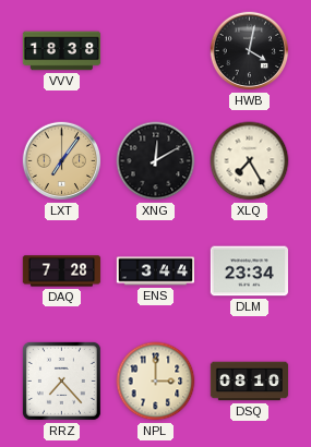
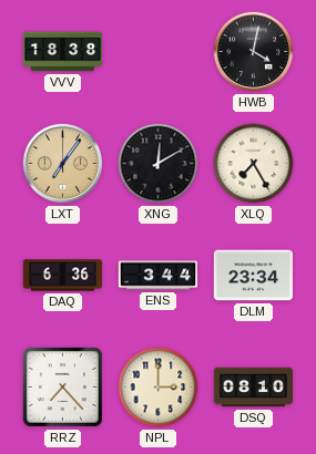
DAQ: 7:28 -> 6:36
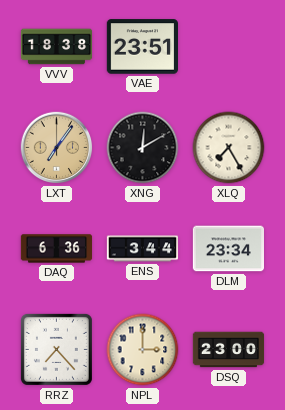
VAE: none -> 23:51
HWB: 4:02 -> none
DSQ: 08:10 -> 23:00
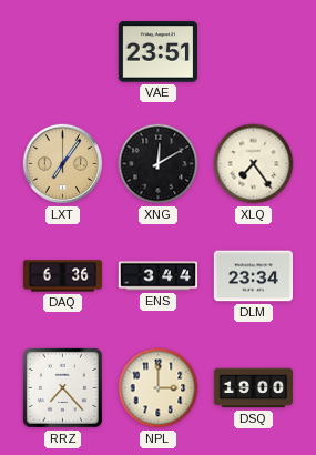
VVV: 18:38 -> none
XLQ: 7:25 -> 7:24
DSQ: 23:00 -> 19:00
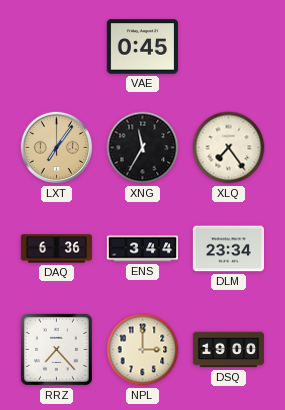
VAE: 23:51 -> 0:45
XNG: 12:10 -> 11:35
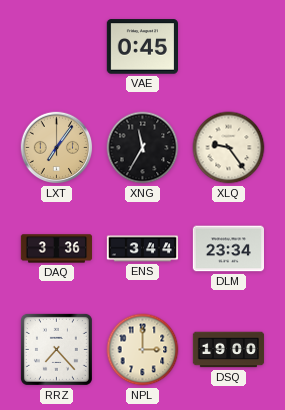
XLQ: 7:24 -> 9:24
DAQ: 6:36 -> 3:36
